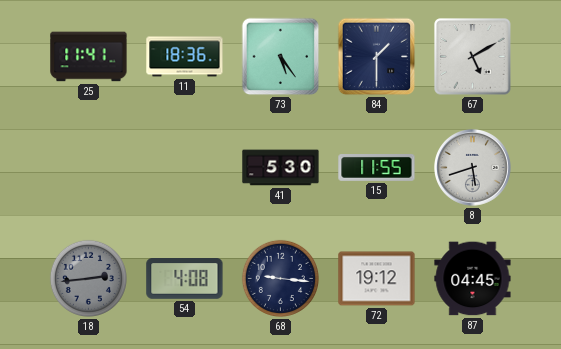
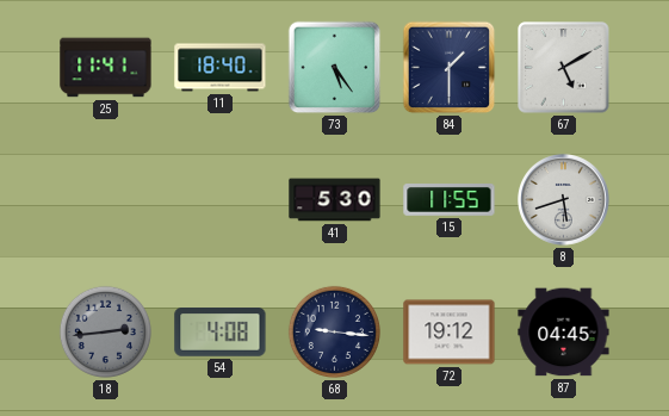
11: 18:36 -> 18:40
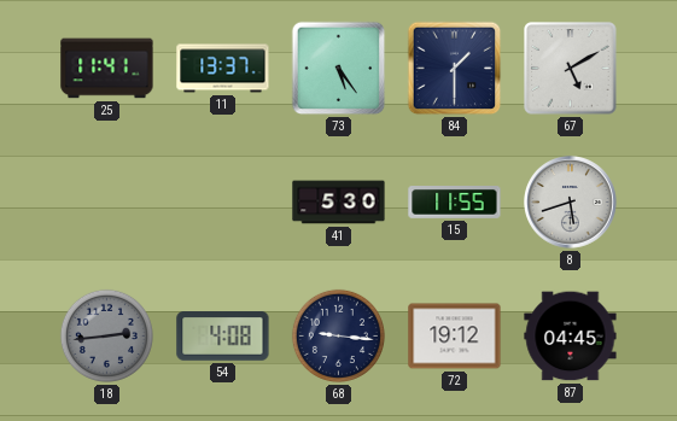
11: 18:40 -> 13:37
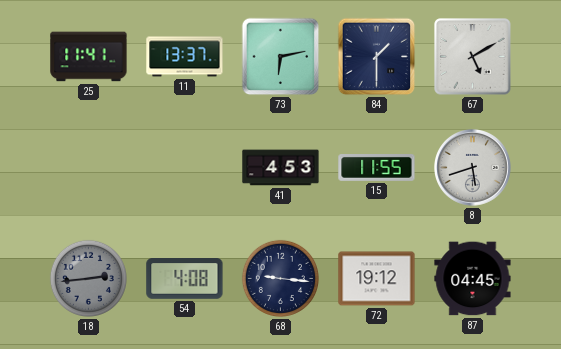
73: 5:24 -> 6:13
41: 5:30 -> 4:53
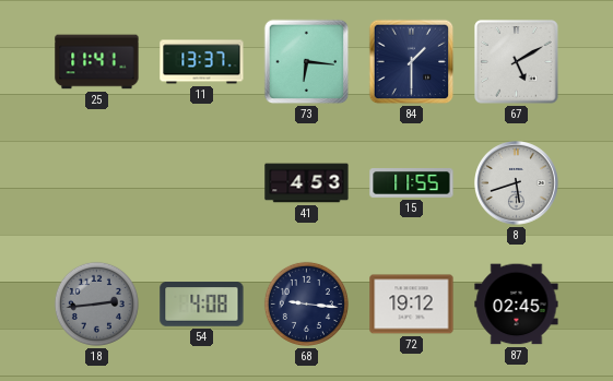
73: 6:13 -> 6:16
87: 04:45 -> 02:45
